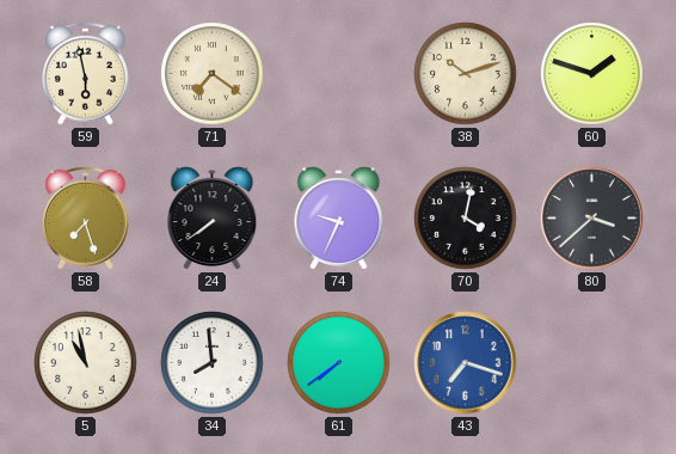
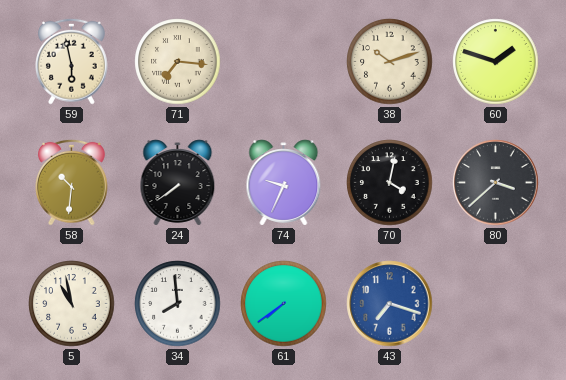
71: 7:21 -> 7:16
58: 7:27 -> 10:31
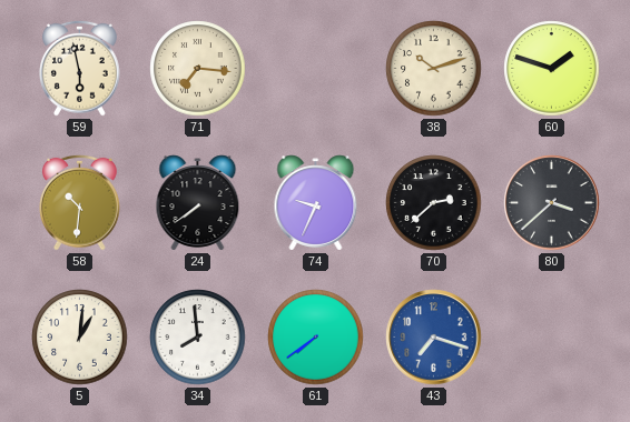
70: 4:02 -> 2:38
5: 10:58 -> 1:01
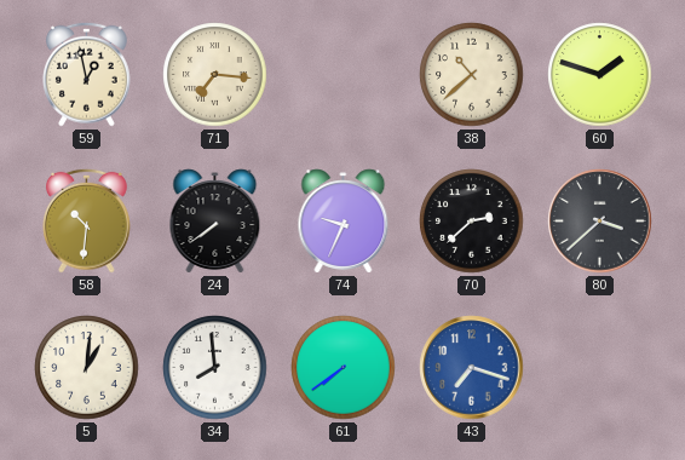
59: 5:58 -> 12:58
38: 10:12 -> 10:38
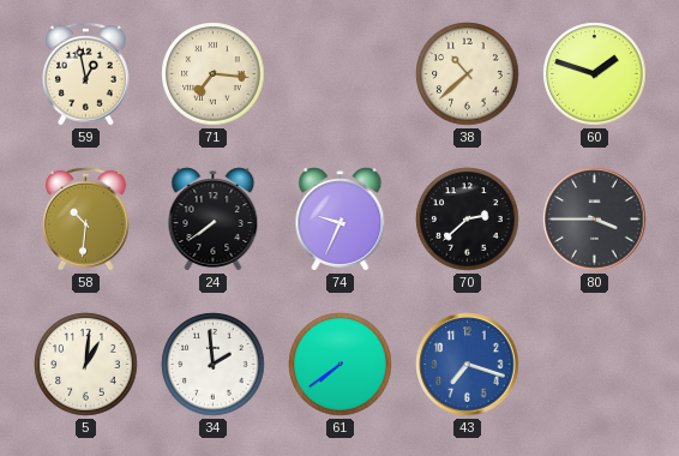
80: 3:38 -> 3:45
34: 7:59 -> 1:59
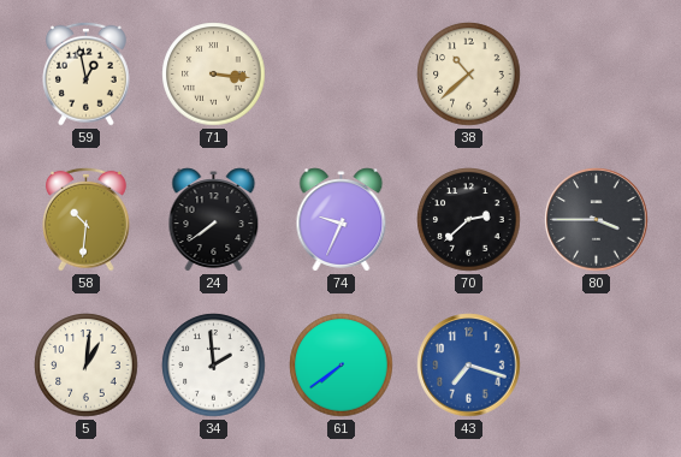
71: 7:16 -> 3:16
60: 1:48 -> none
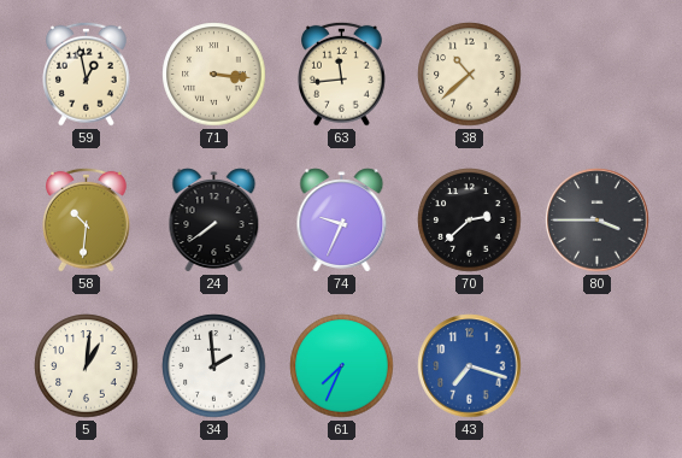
63: none -> 11:44
61: 7:39 -> 7:34
